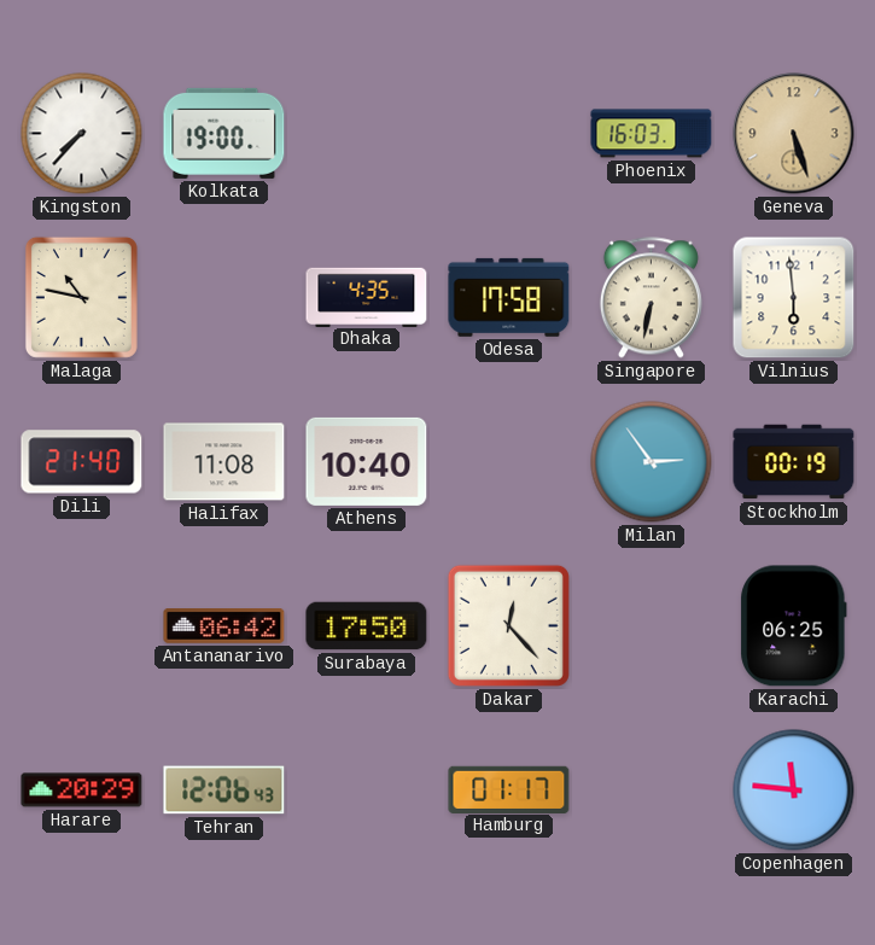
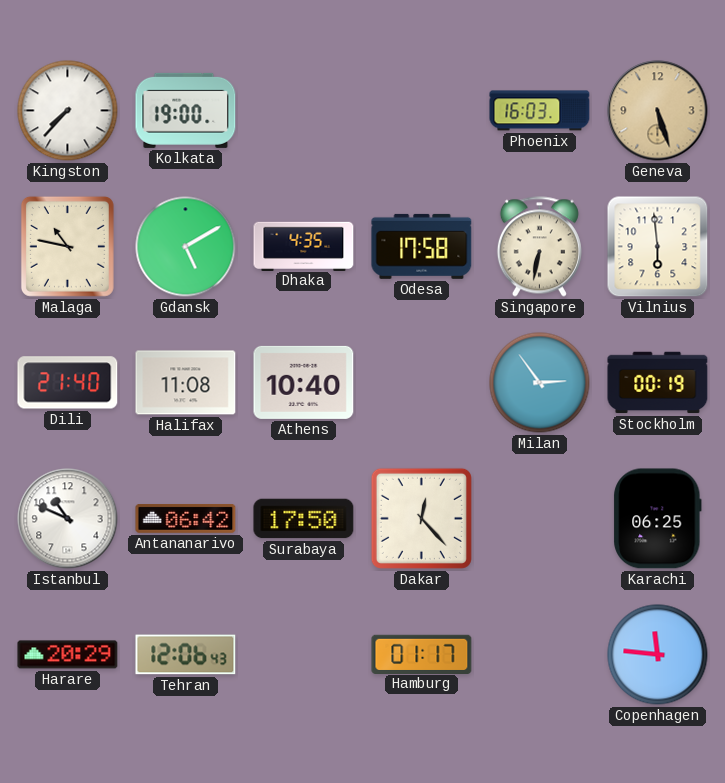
Gdansk: none -> 5:10
Istanbul: none -> 10:49
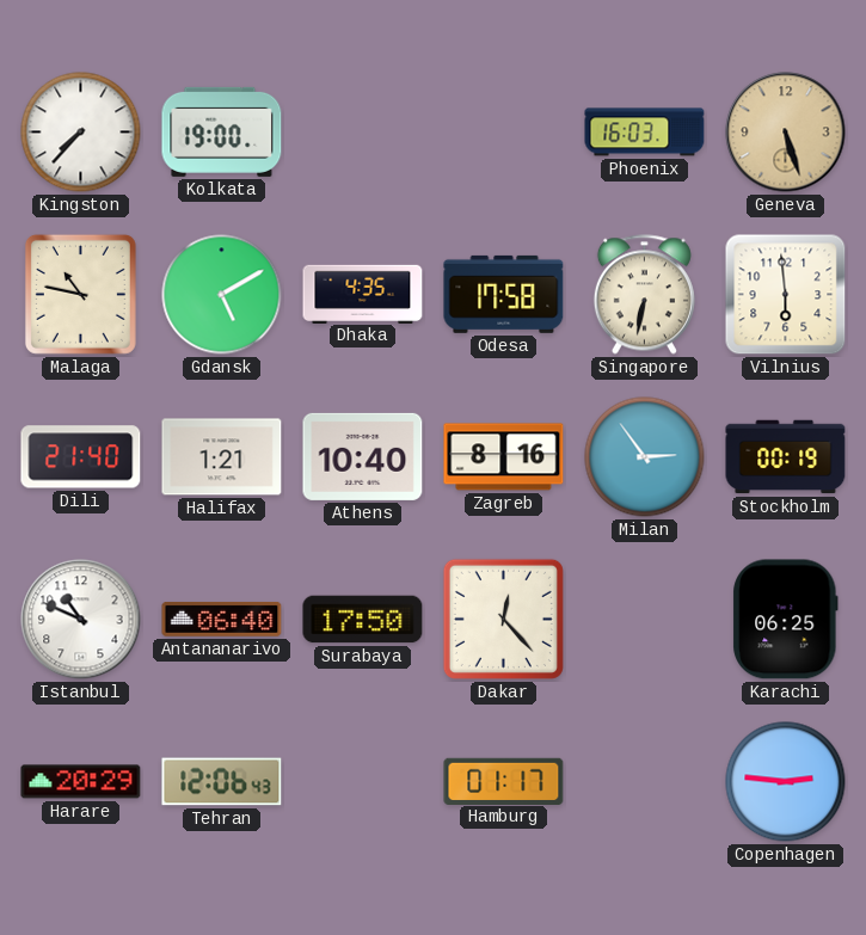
Halifax: 11:08 -> 1:21
Zagreb: none -> 8:16
Antananarivo: 06:42 -> 06:40
Copenhagen: 11:46 -> 2:46
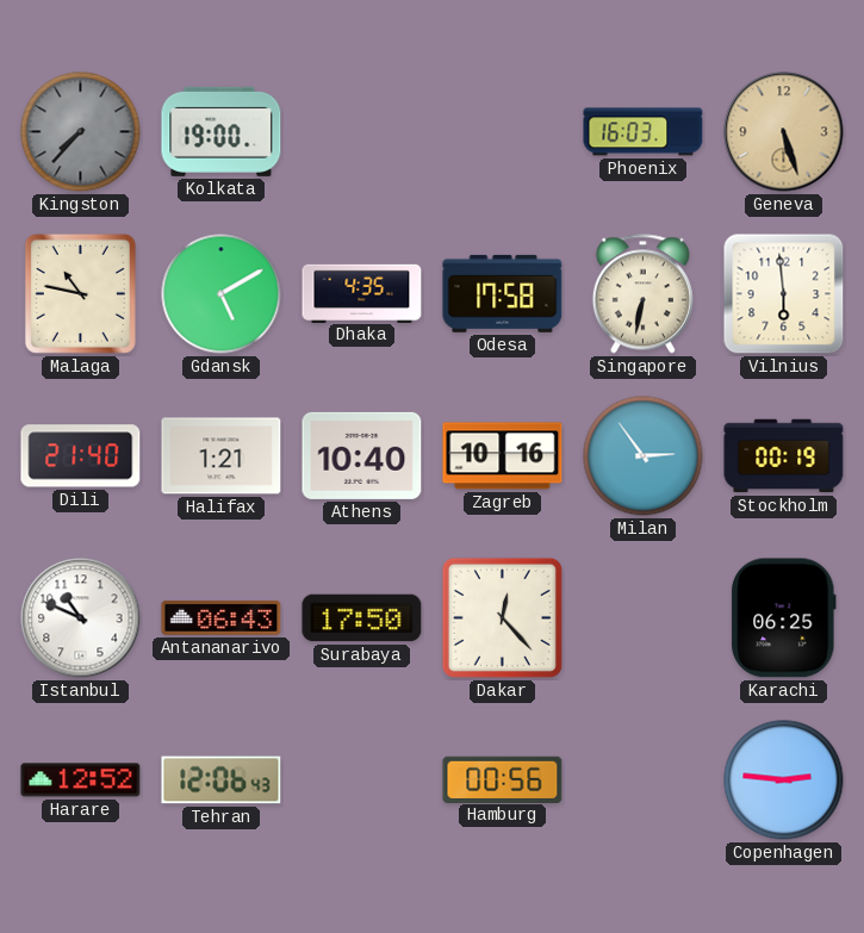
Kingston dial: white -> grey
Zagreb: 8:16 -> 10:16
Antananarivo: 06:40 -> 06:43
Harare: 20:29 -> 12:52
Hamburg: 01:17 -> 00:56
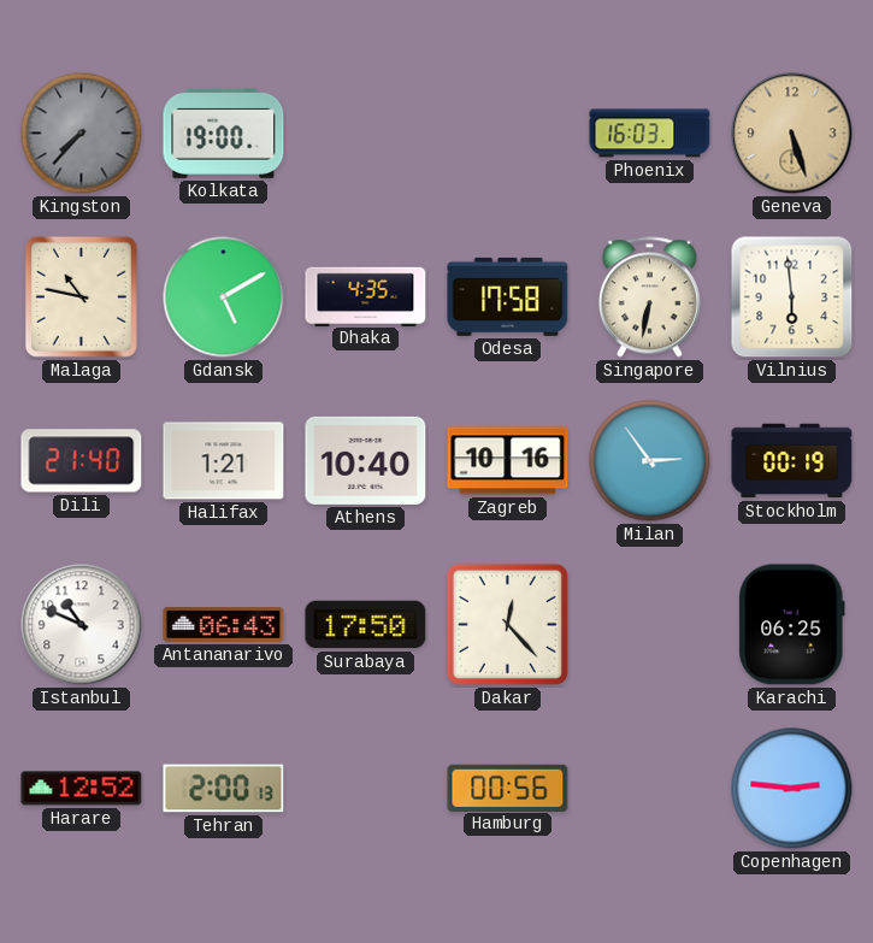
Tehran: 12:06 -> 2:00
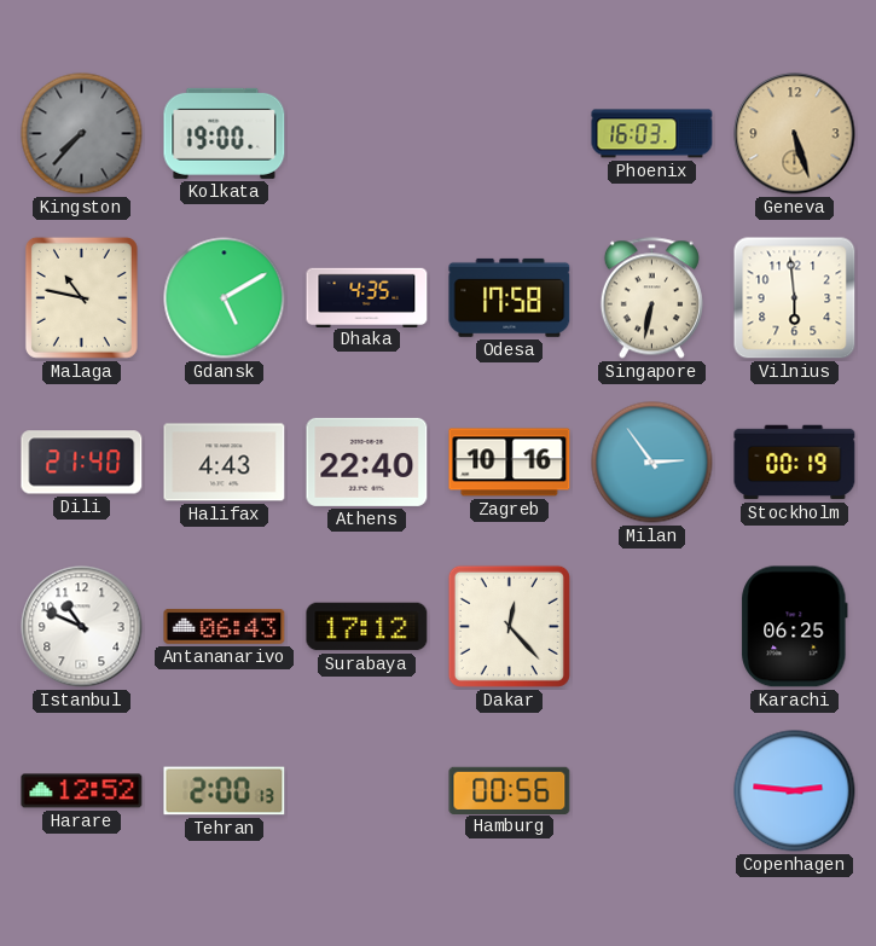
Halifax: 1:21 -> 4:43
Athens: 10:40 -> 22:40
Surabaya: 17:50 -> 17:12
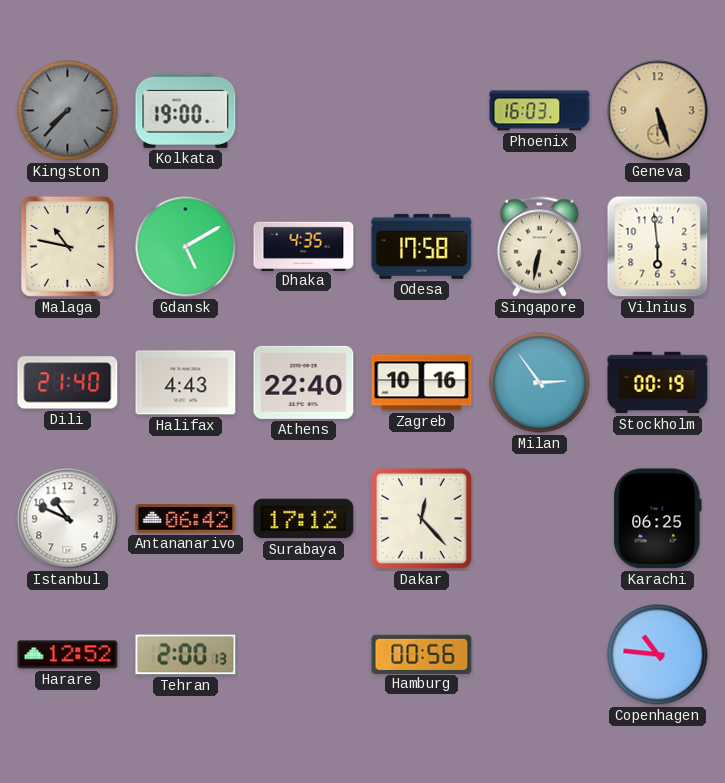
Antananarivo: 06:43 -> 06:42
Copenhagen: 2:46 -> 10:46
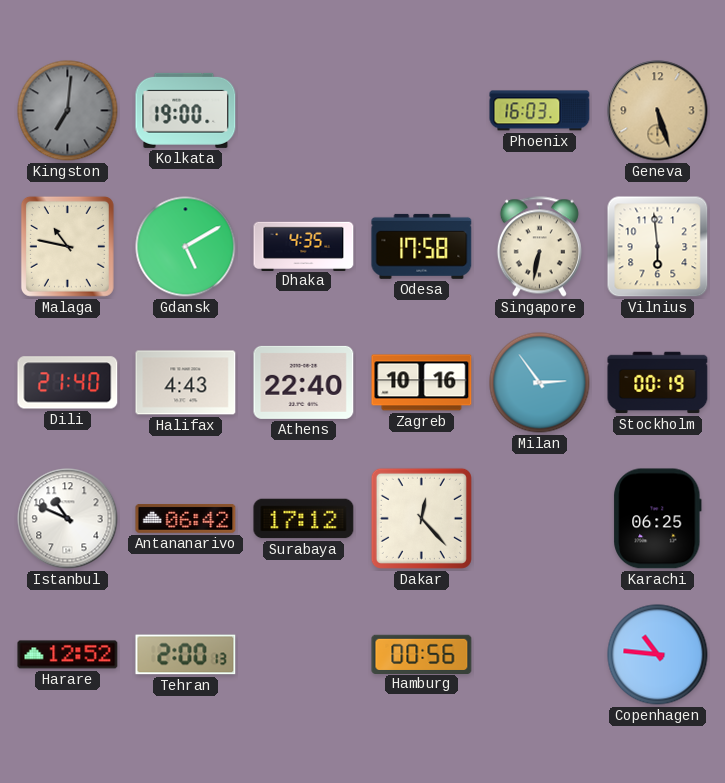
Kingston: 7:37 -> 7:01
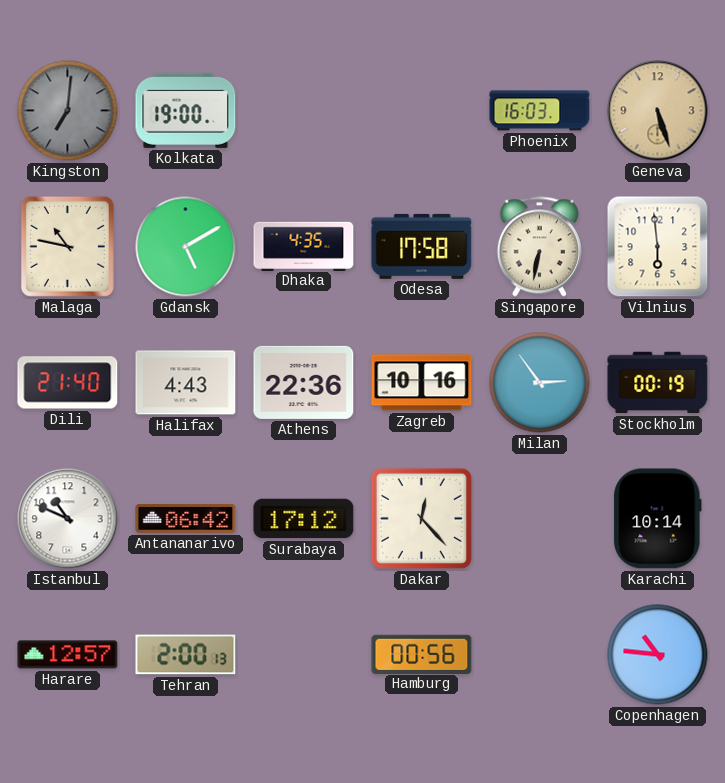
Athens: 22:40 -> 22:36
Karachi: 06:25 -> 10:14
Harare: 12:52 -> 12:57
